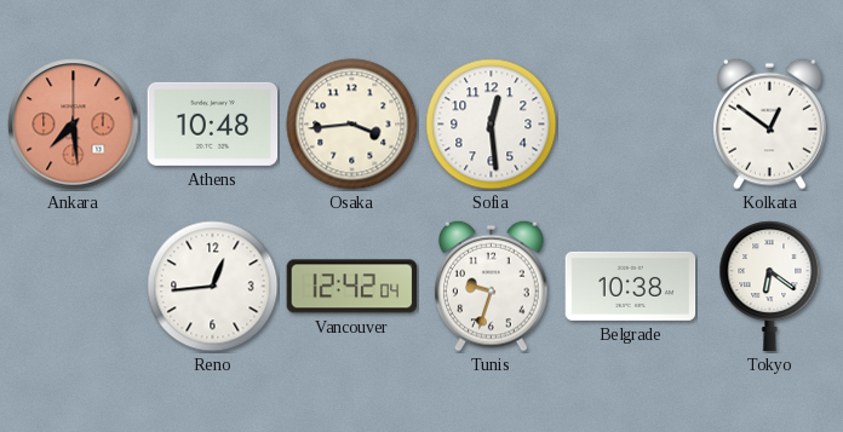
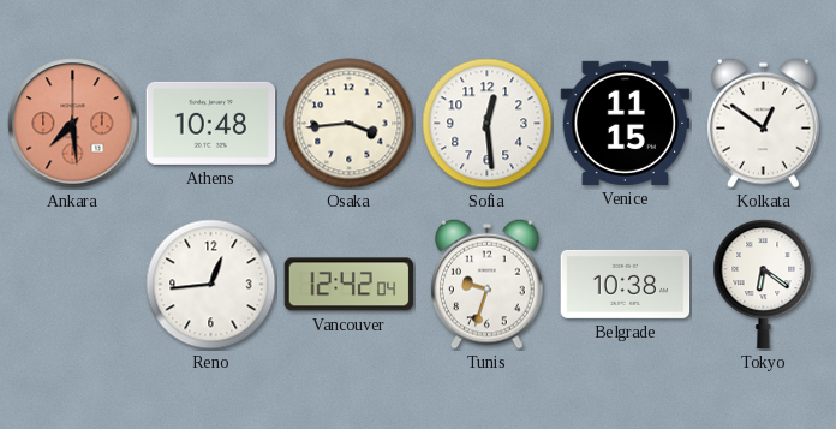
Venice: none -> 11:15
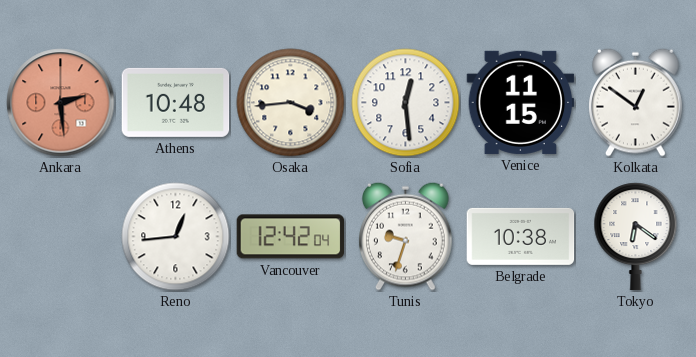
Ankara: 7:29 -> 2:29
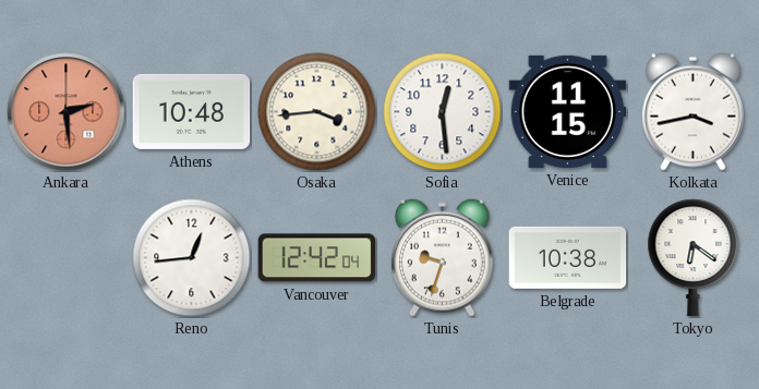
Kolkata: 12:51 -> 3:43
